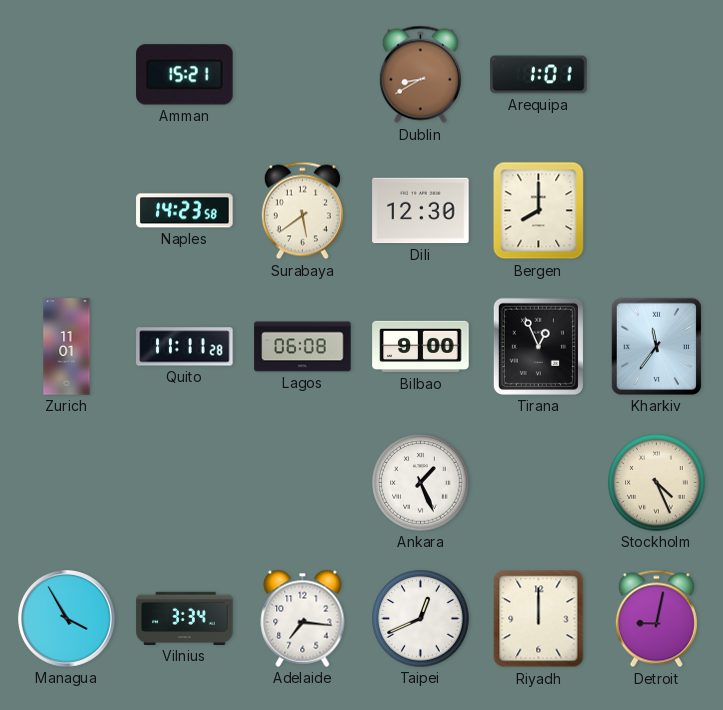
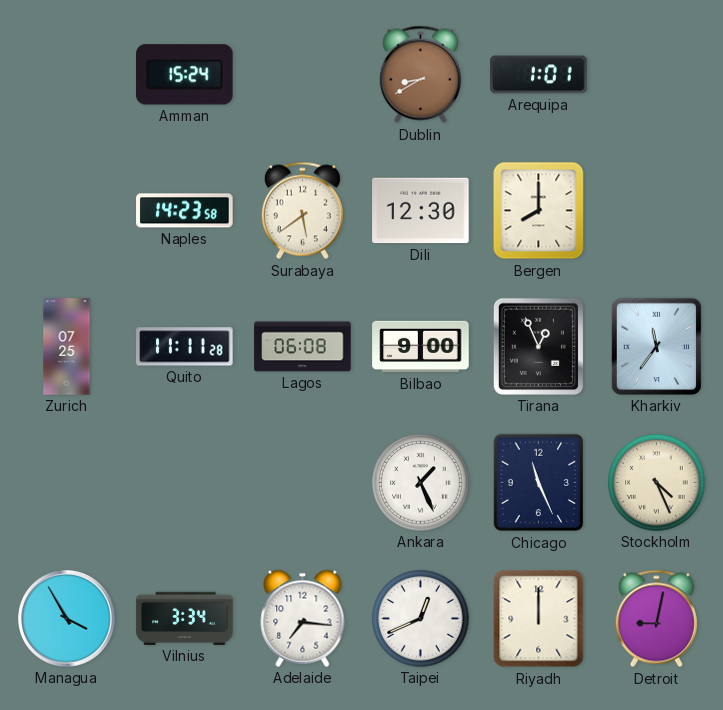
Amman: 15:21 -> 15:24
Zurich: 11:01 -> 07:25
Chicago: none -> 11:26
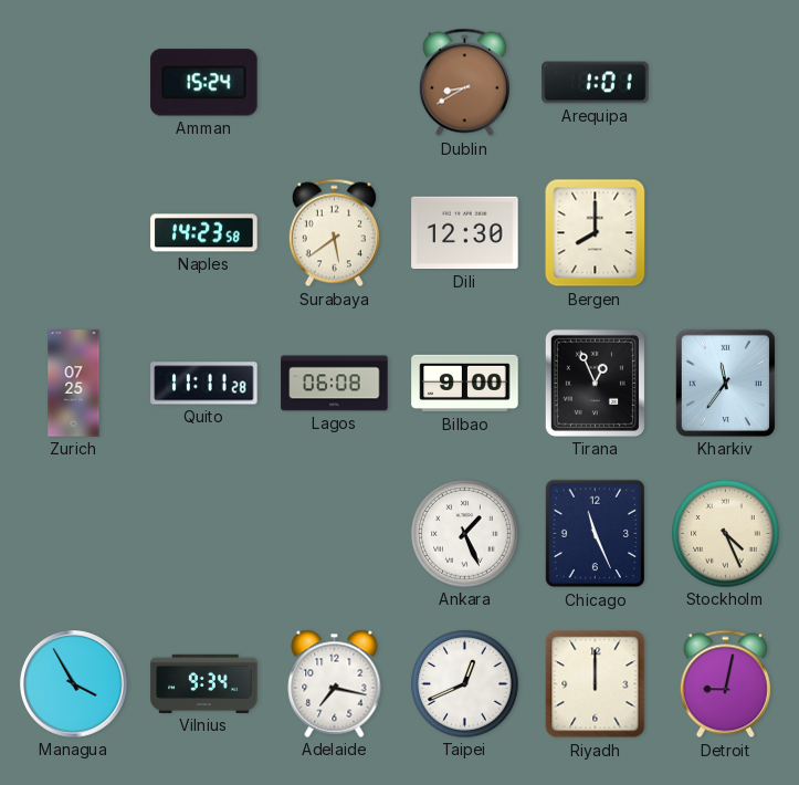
Vilnius: 3:34 -> 9:34
Adelaide: 7:16 -> 7:17
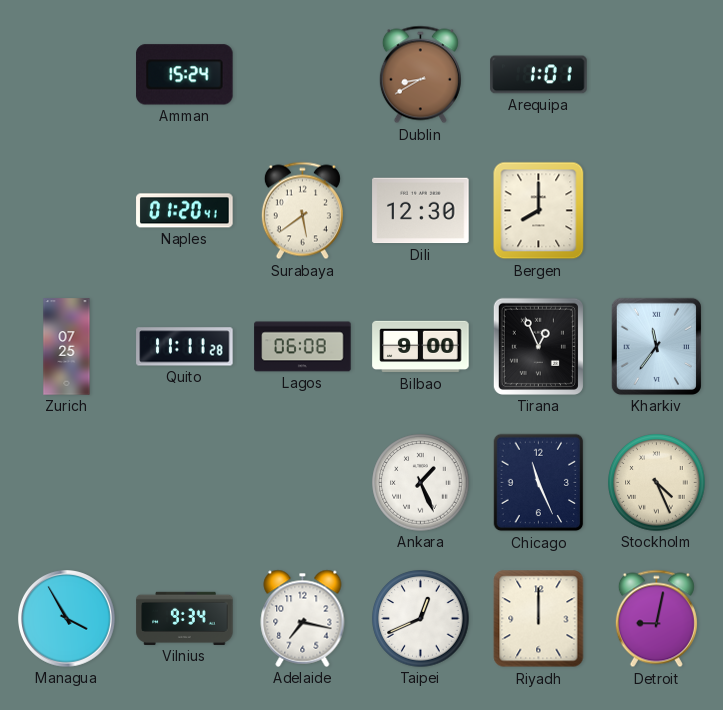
Naples: 14:23 -> 01:20
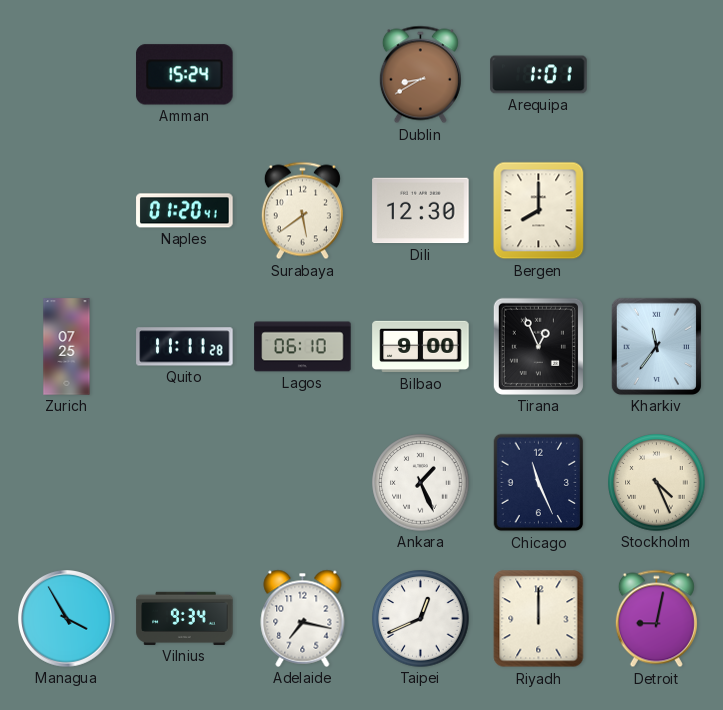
Lagos: 06:08 -> 06:10
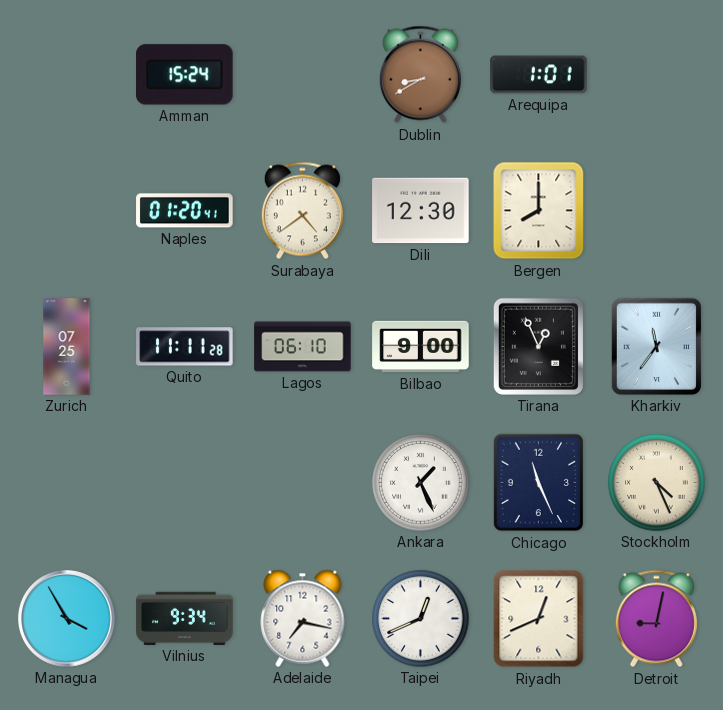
Surabaya: 5:39 -> 4:39
Riyadh: 12:00 -> 12:41
